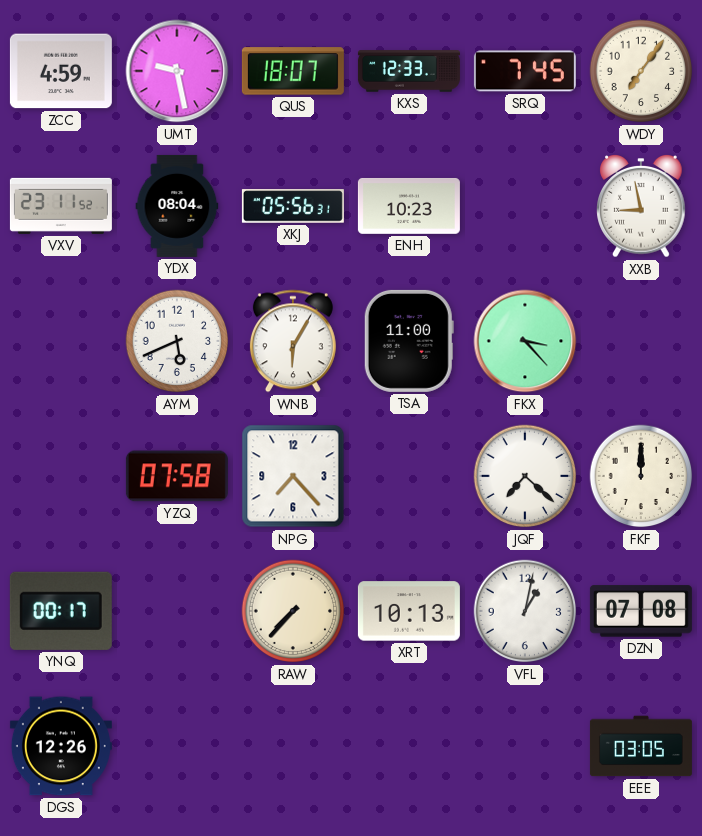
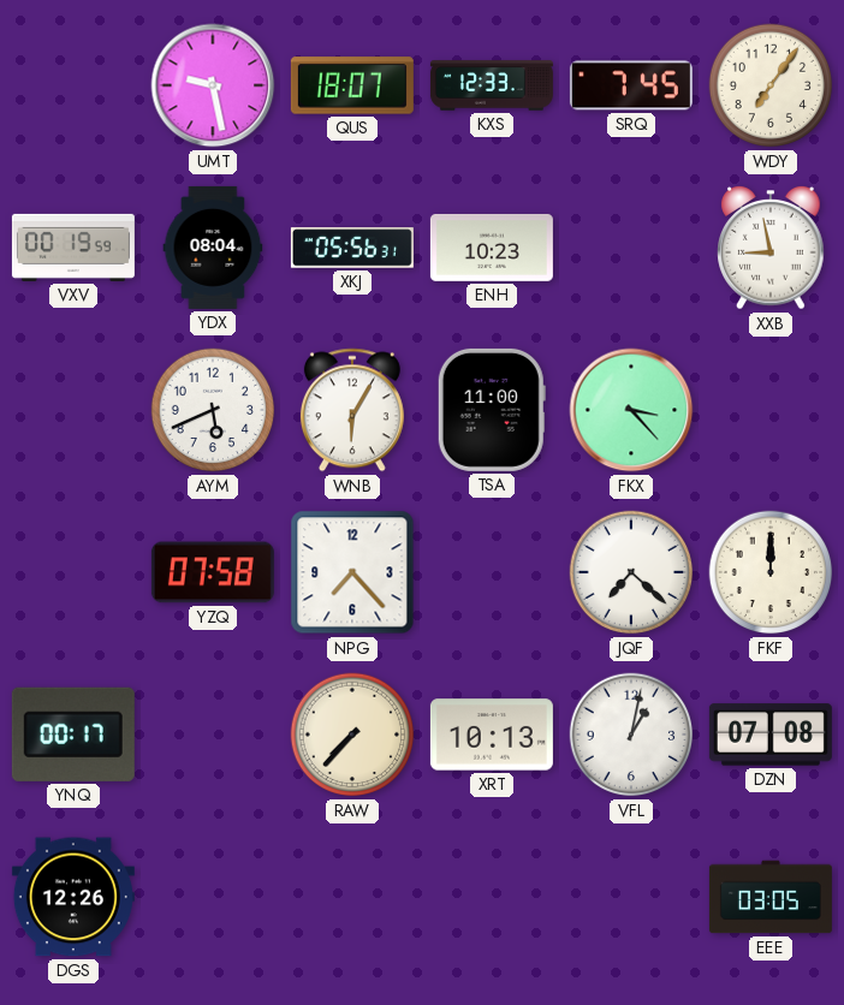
ZCC: 4:59 -> none
VXV: 23:11 -> 00:19
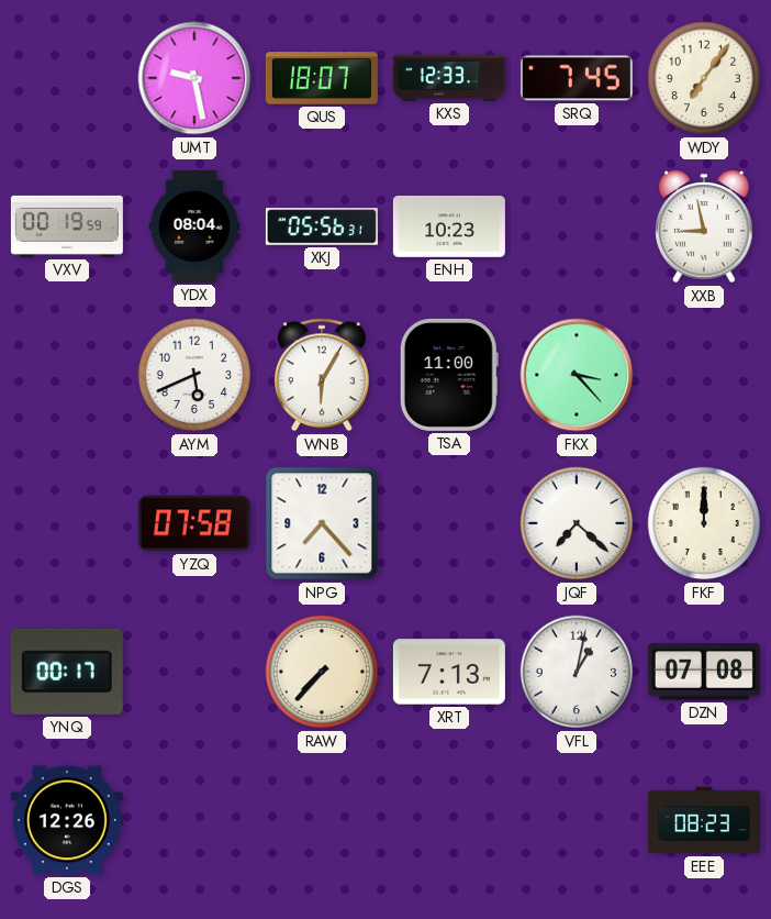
XRT: 10:13 -> 7:13
EEE: 03:05 -> 08:23
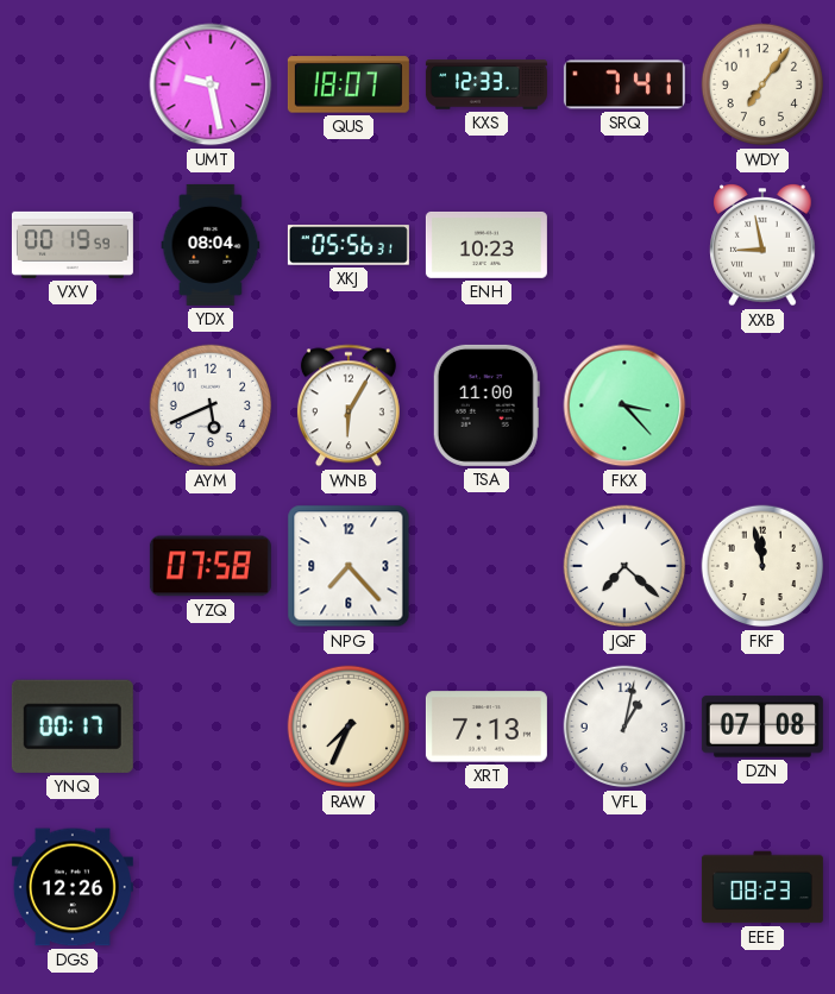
SRQ: 7:45 -> 7:41
FKF: 12:00 -> 11:58
RAW: 7:37 -> 7:34
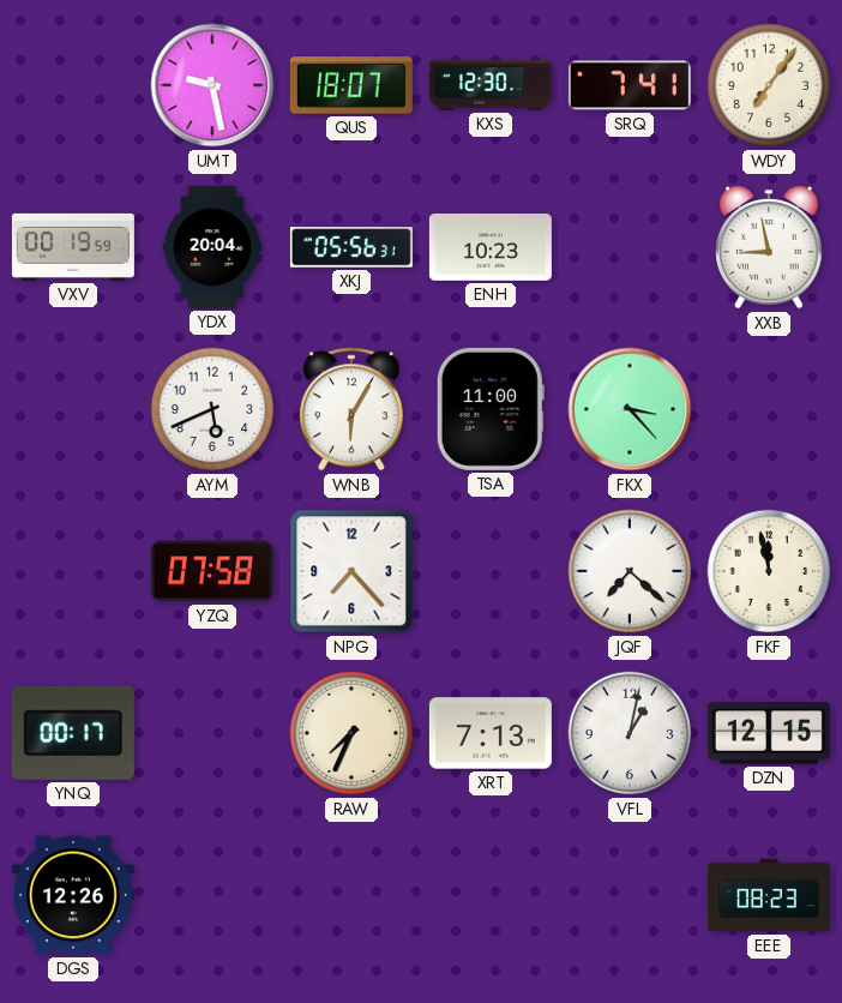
KXS: 12:33 -> 12:30
YDX: 08:04 -> 20:04
DZN: 07:08 -> 12:15
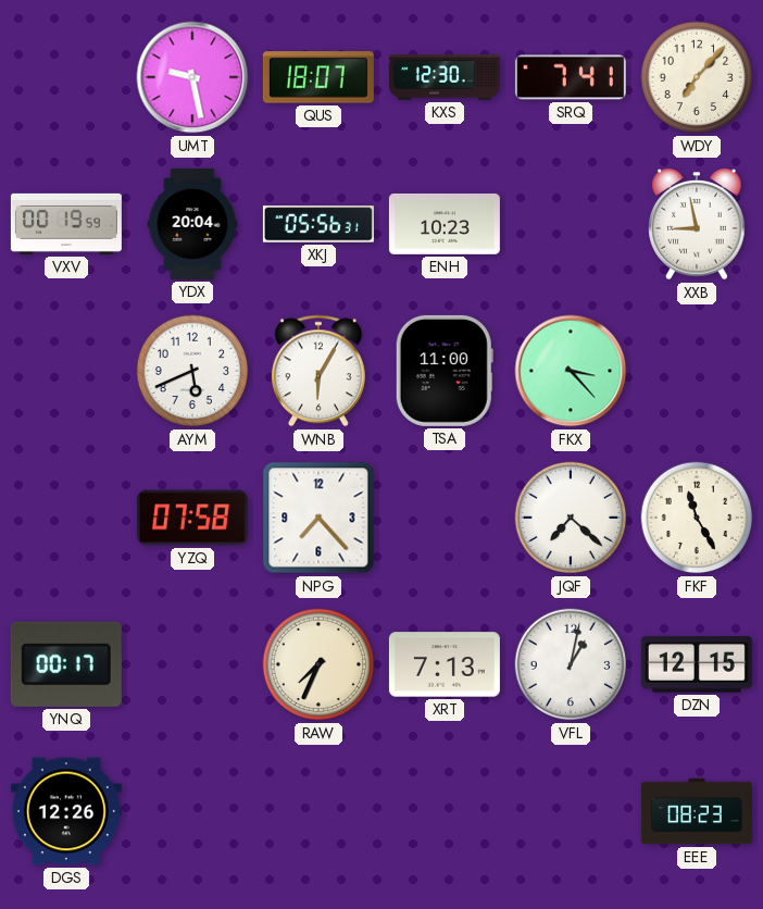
WDY: 7:06 -> 7:07
FKF: 11:58 -> 11:25
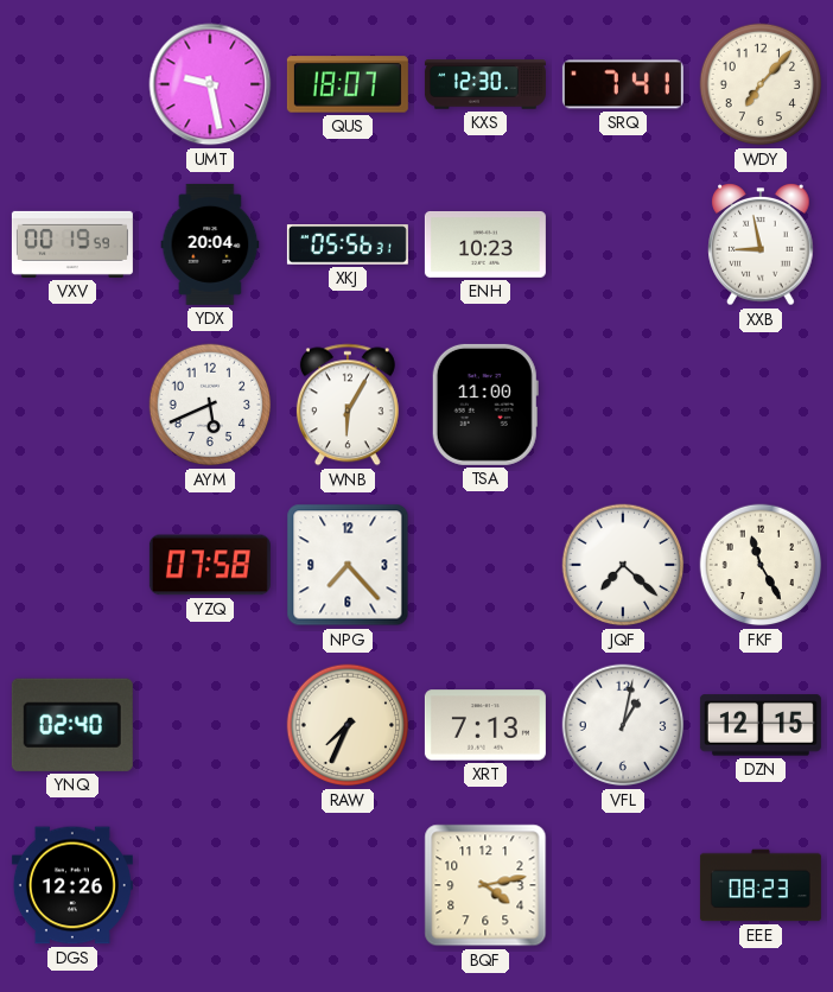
FKX: 3:23 -> none
YNQ: 00:17 -> 02:40
BQF: none -> 4:13
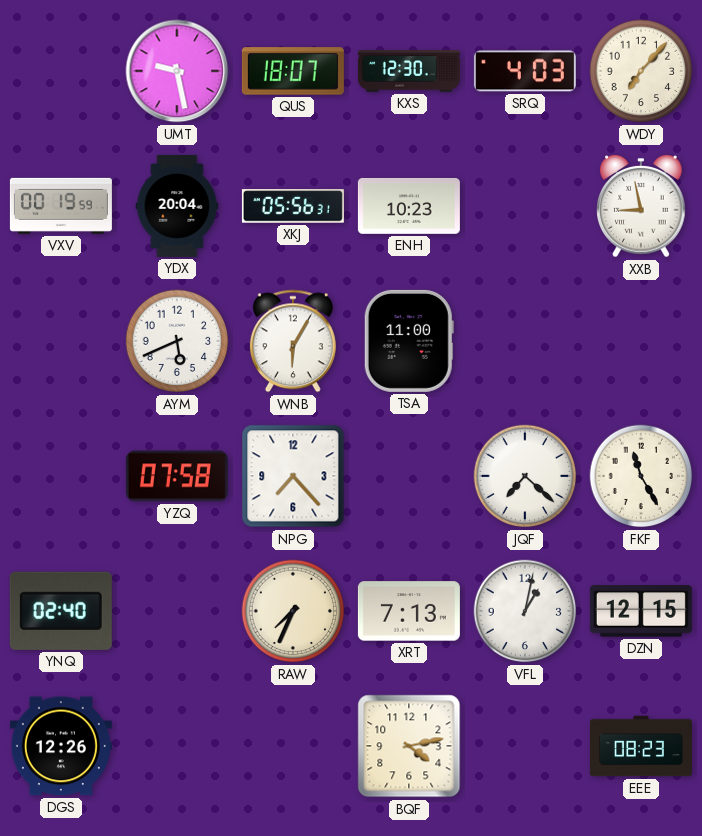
SRQ: 7:41 -> 4:03
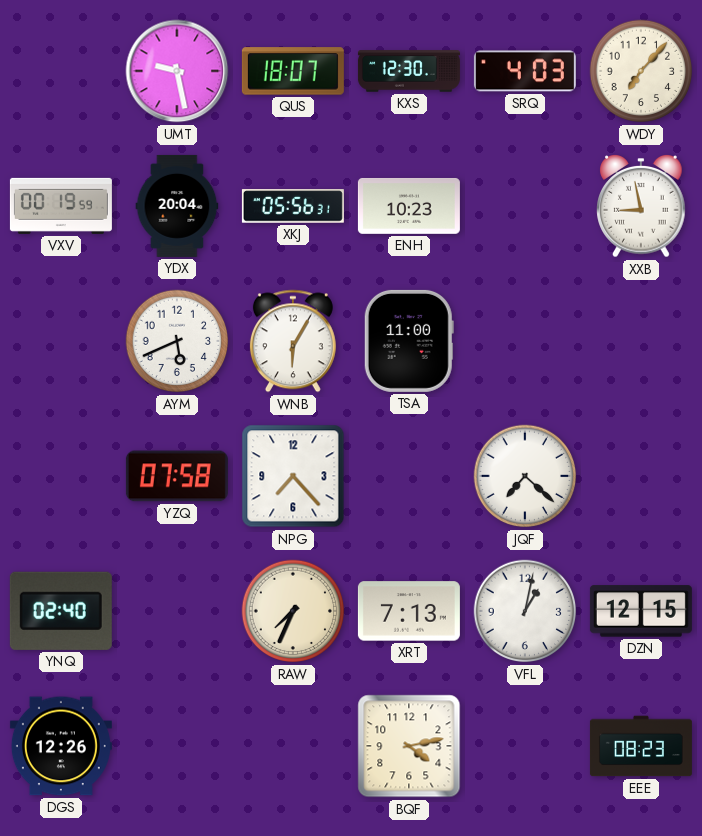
FKF: 11:25 -> none
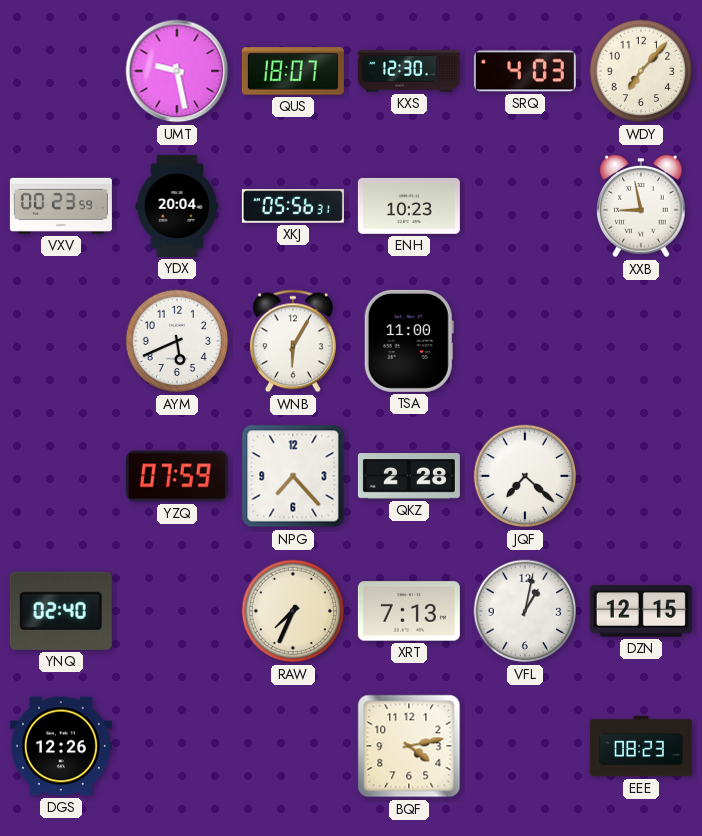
VXV: 00:19 -> 00:23
YZQ: 07:58 -> 07:59
QKZ: none -> 2:28
